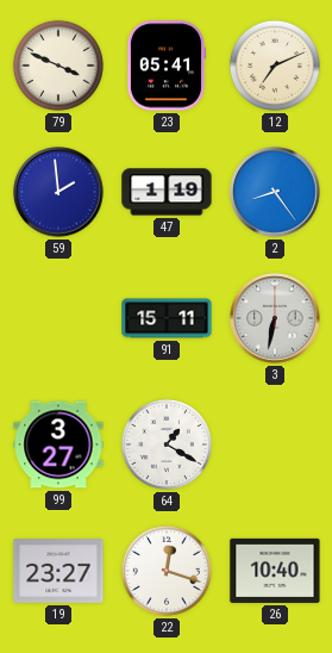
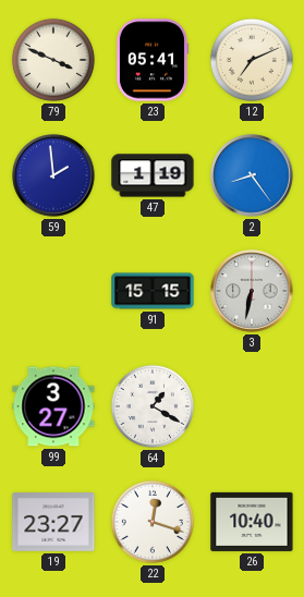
91: 15:11 -> 15:15
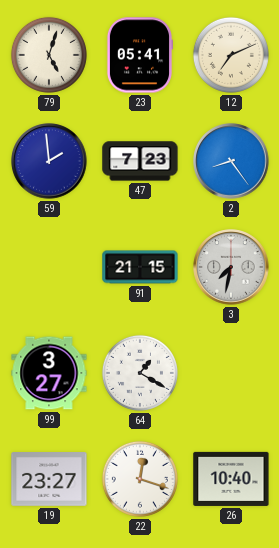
79: 3:49 -> 5:03
47: 1:19 -> 7:23
91: 15:15 -> 21:15
3: 6:32 -> 7:32
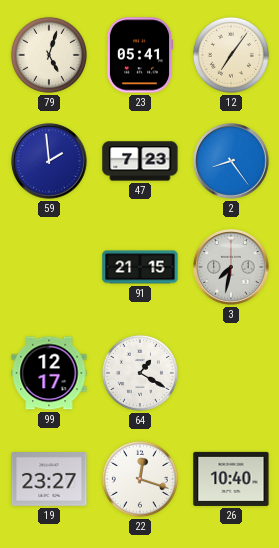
12: 7:11 -> 7:06
99: 3:27 -> 12:17
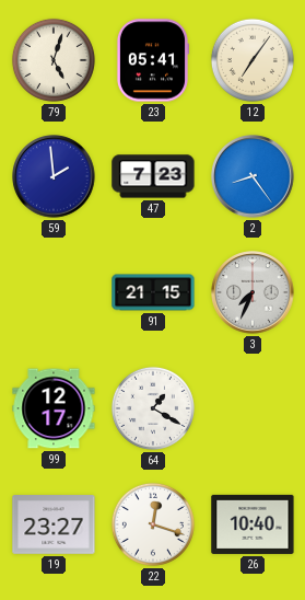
3: 7:32 -> 7:34
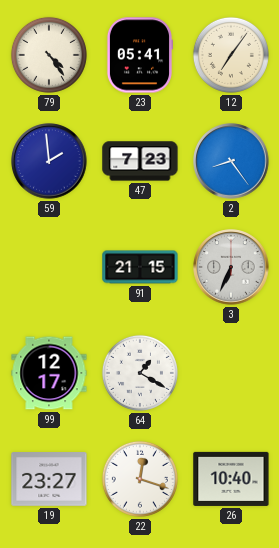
79: 5:03 -> 4:24
3: 7:34 -> 6:34
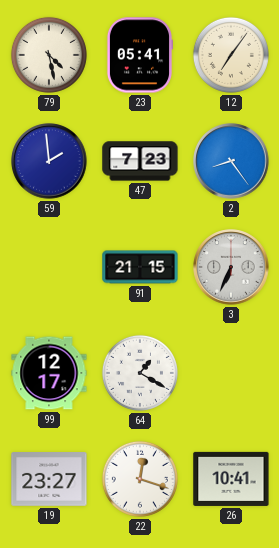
79: 4:24 -> 4:28
26: 10:40 -> 10:41
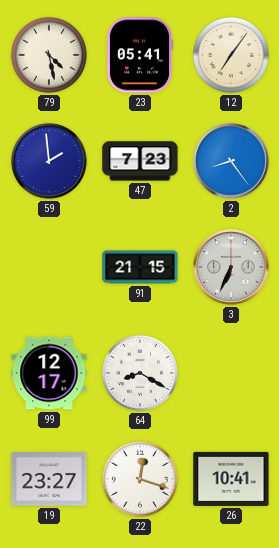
64: 1:20 -> 8:20
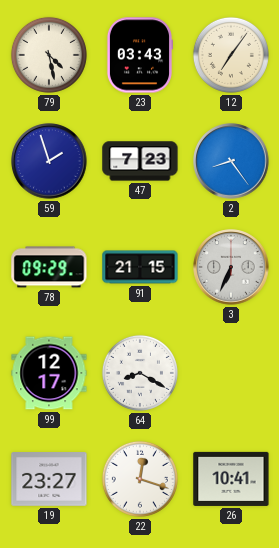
23: 05:41 -> 03:43
59: 1:59 -> 1:57
78: none -> 09:29
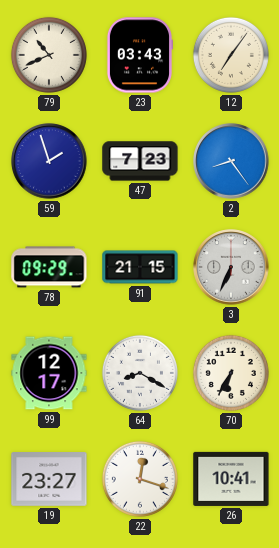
79: 4:28 -> 10:41
70: none -> 6:35
